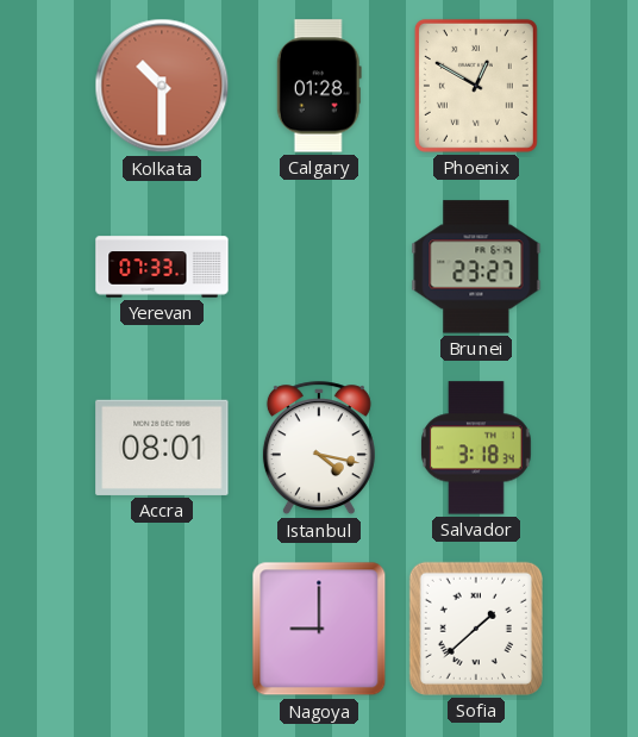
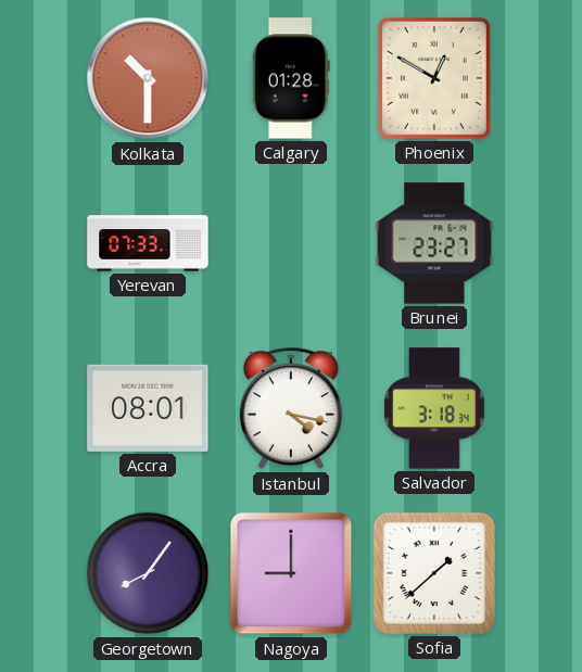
Georgetown: none -> 8:06
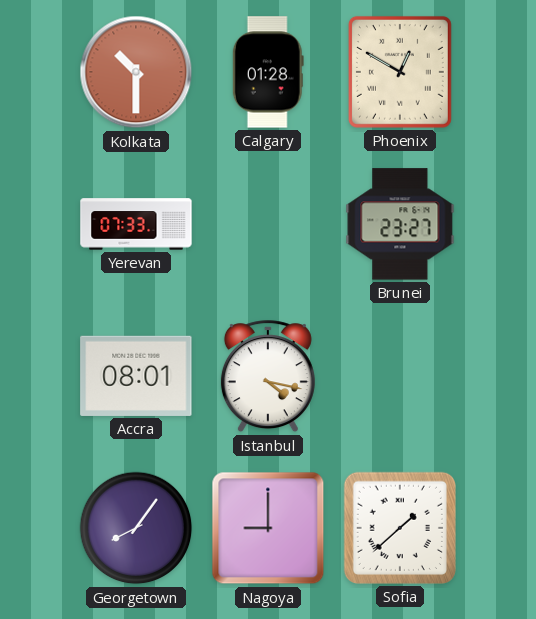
Salvador: 3:18 -> none
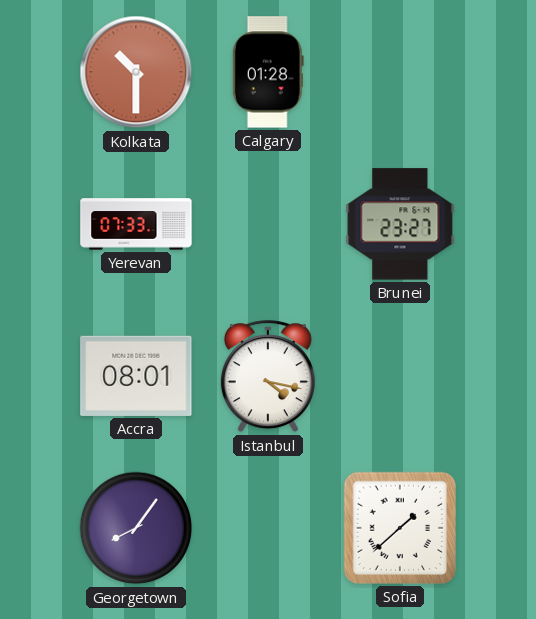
Phoenix: 12:50 -> none
Nagoya: 9:00 -> none
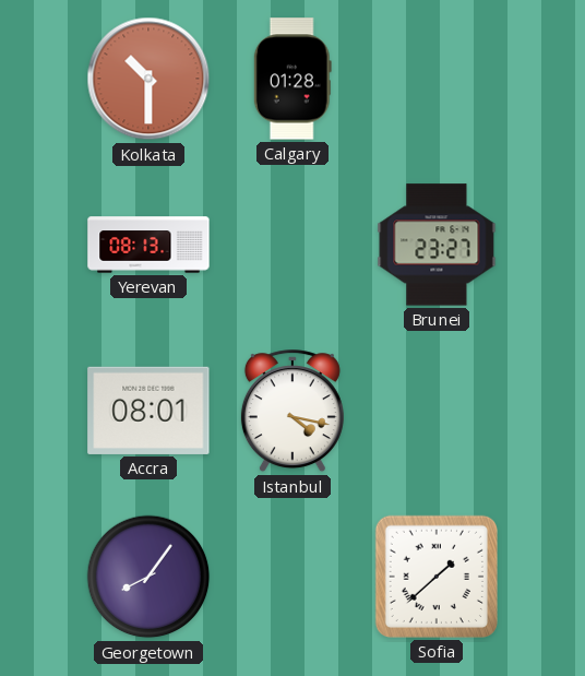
Yerevan: 07:33 -> 08:13
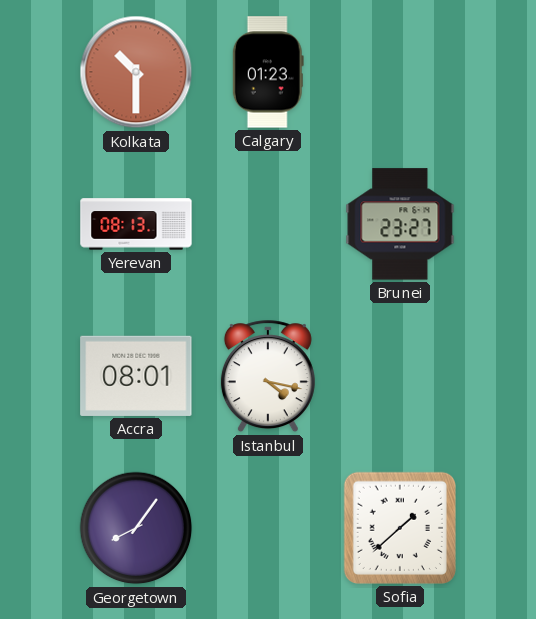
Calgary: 01:28 -> 01:23
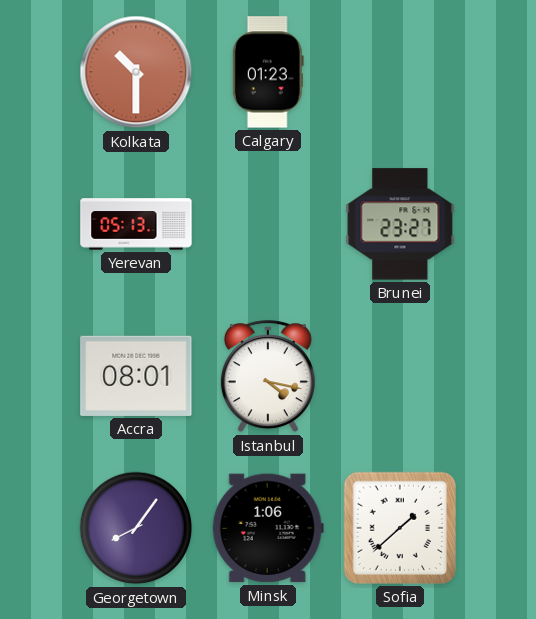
Yerevan: 08:13 -> 05:13
Minsk: none -> 1:06
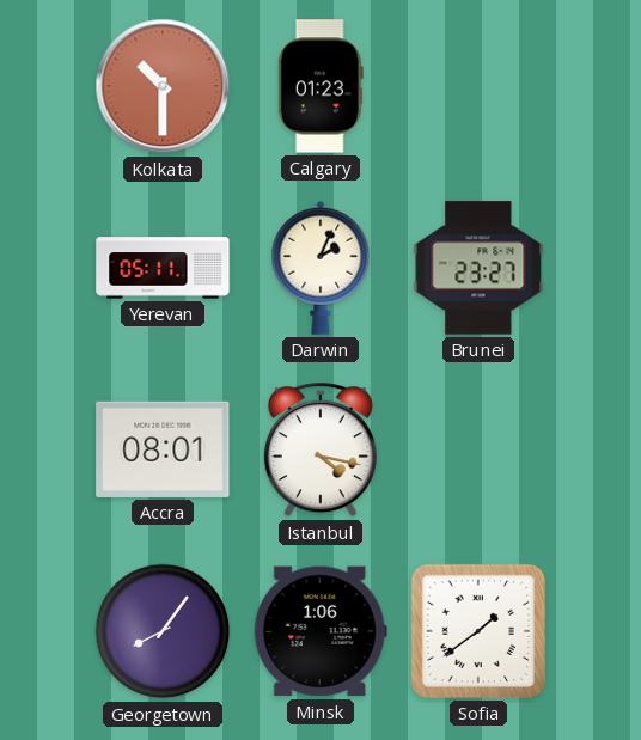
Yerevan: 05:13 -> 05:11
Darwin: none -> 2:04
Sofia: 1:38 -> 1:39
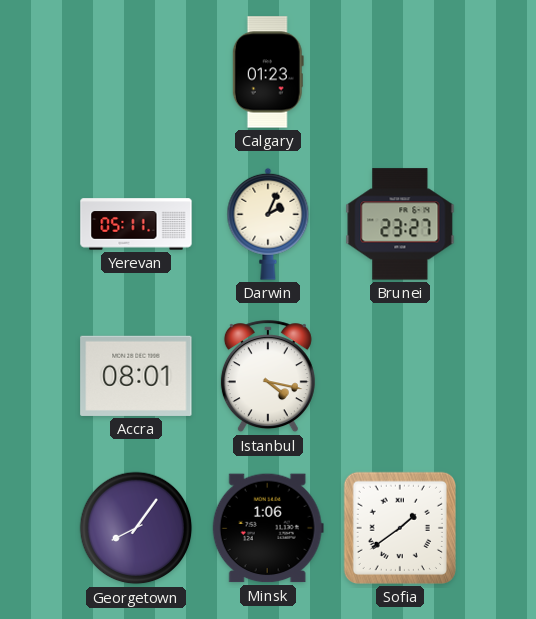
Kolkata: 10:30 -> none
